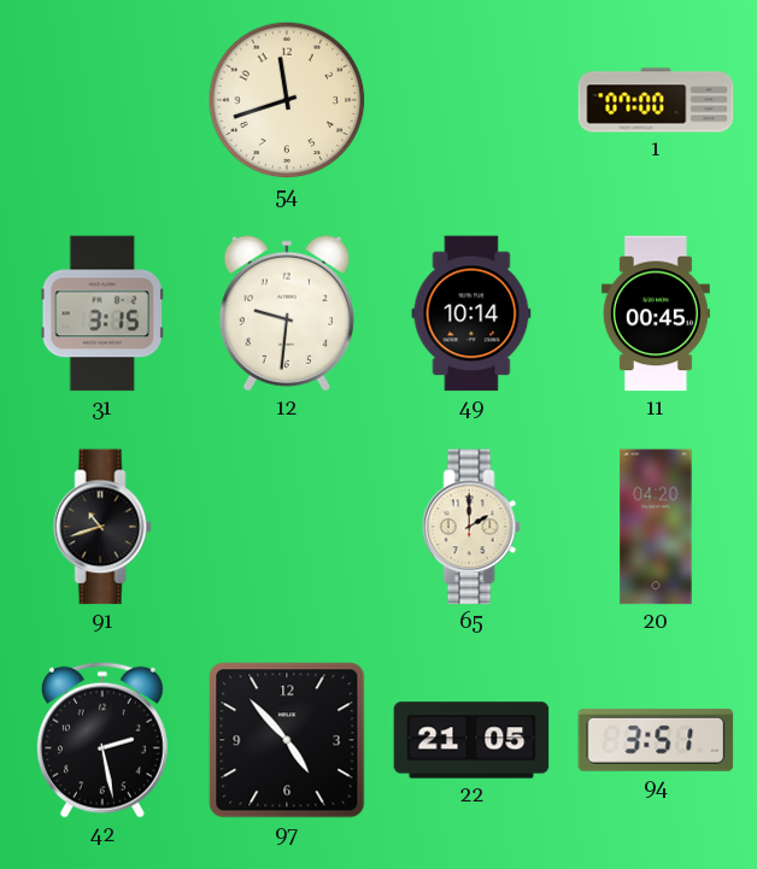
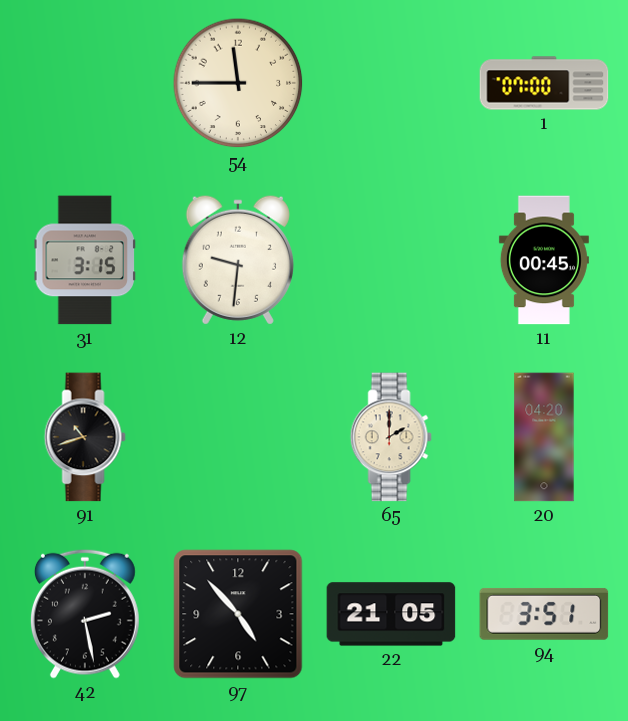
54: 11:42 -> 11:45
49: 10:14 -> none
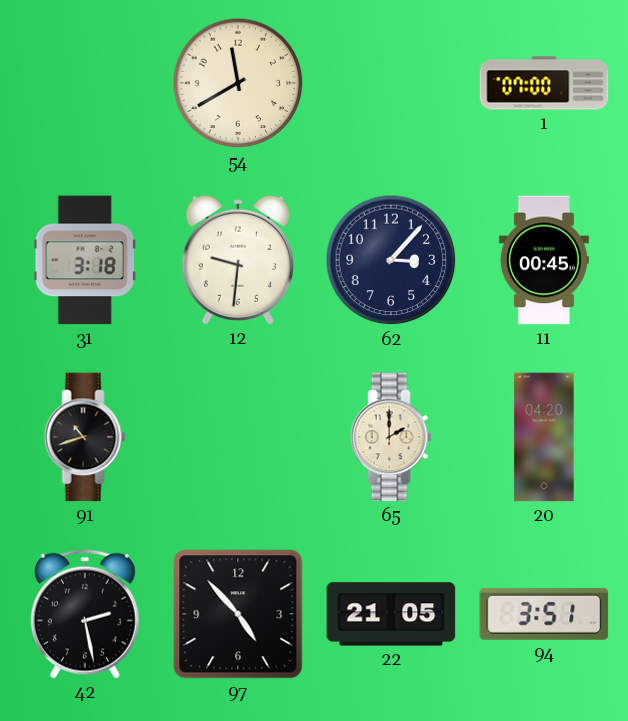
54: 11:45 -> 11:40
31: 3:15 -> 3:18
62: none -> 3:07
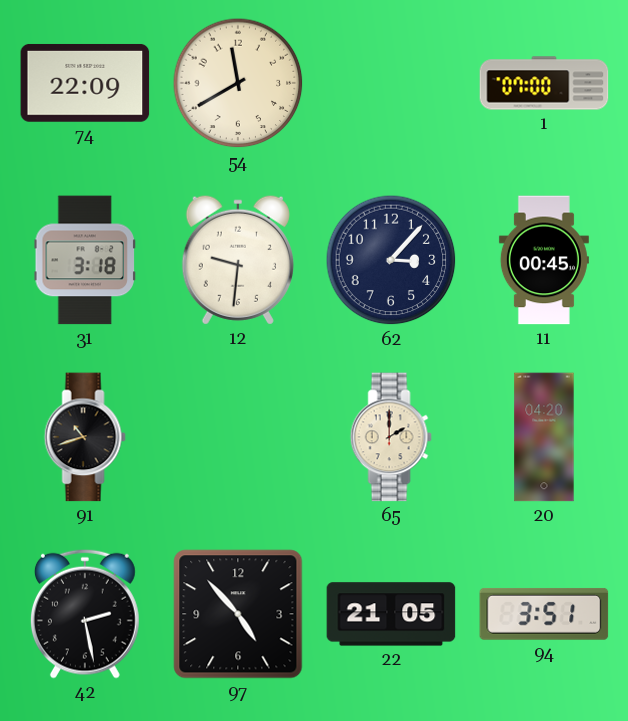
74: none -> 22:09
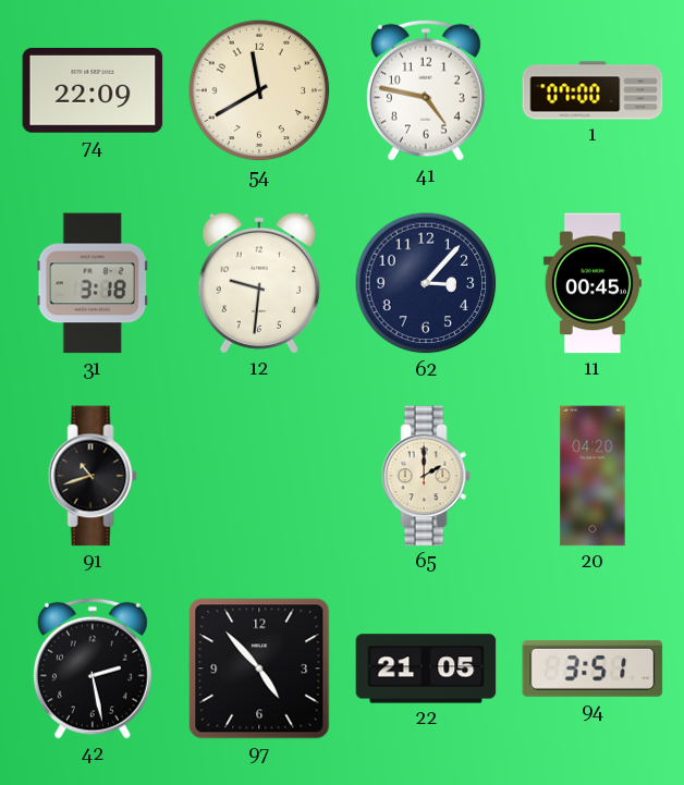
41: none -> 4:47
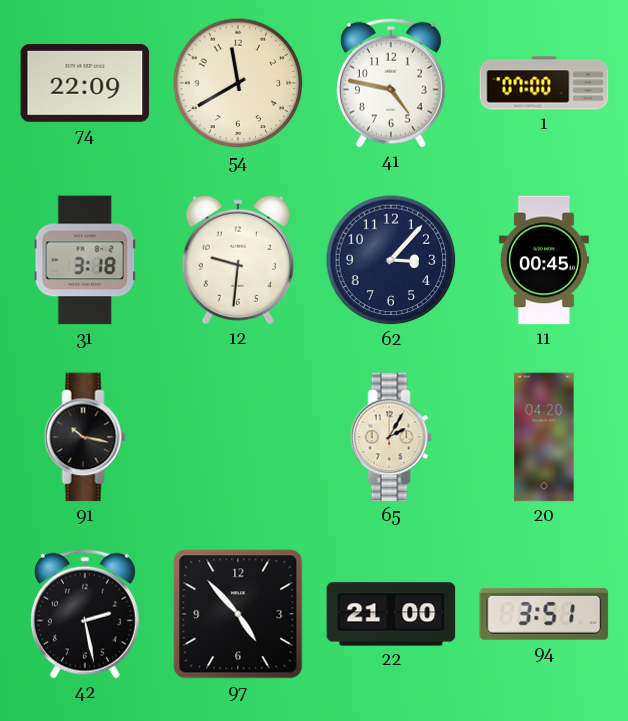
91: 10:42 -> 10:17
65: 2:00 -> 2:05
22: 21:05 -> 21:00
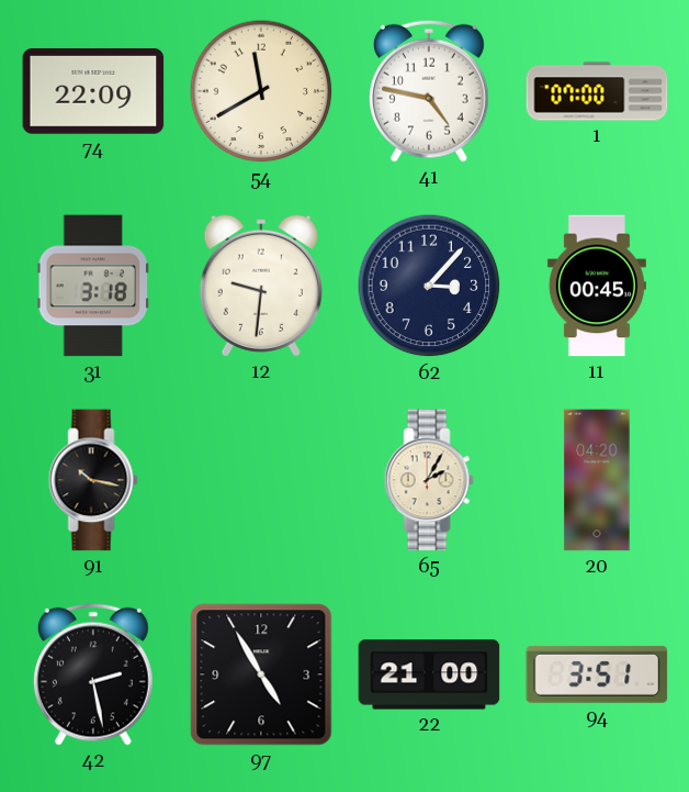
97: 4:53 -> 4:55
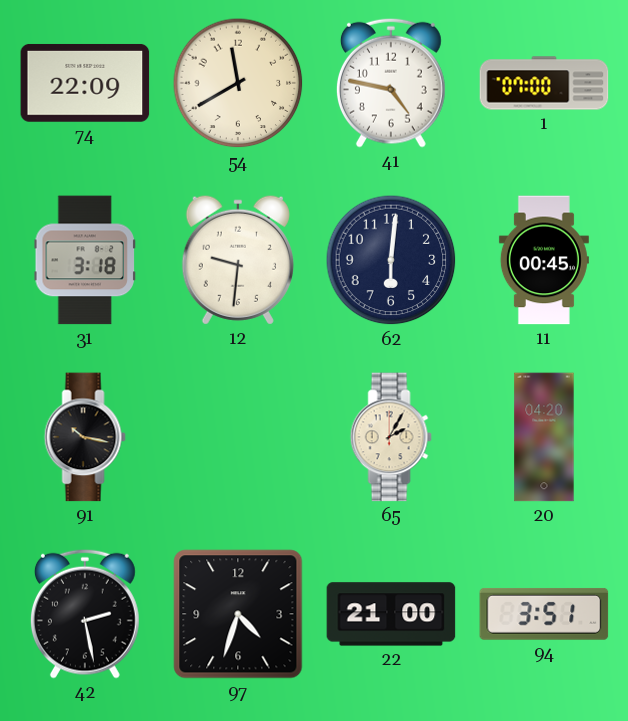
62: 3:07 -> 6:01
97: 4:55 -> 4:33
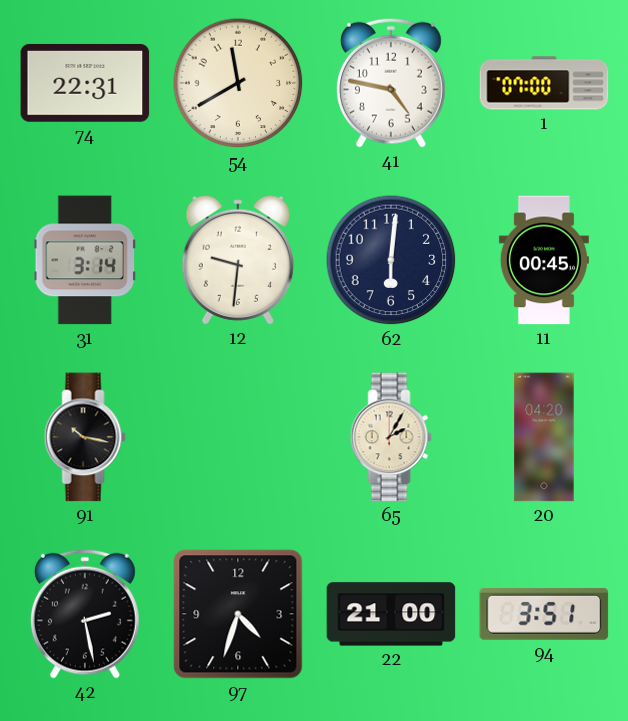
74: 22:09 -> 22:31
31: 3:18 -> 3:14
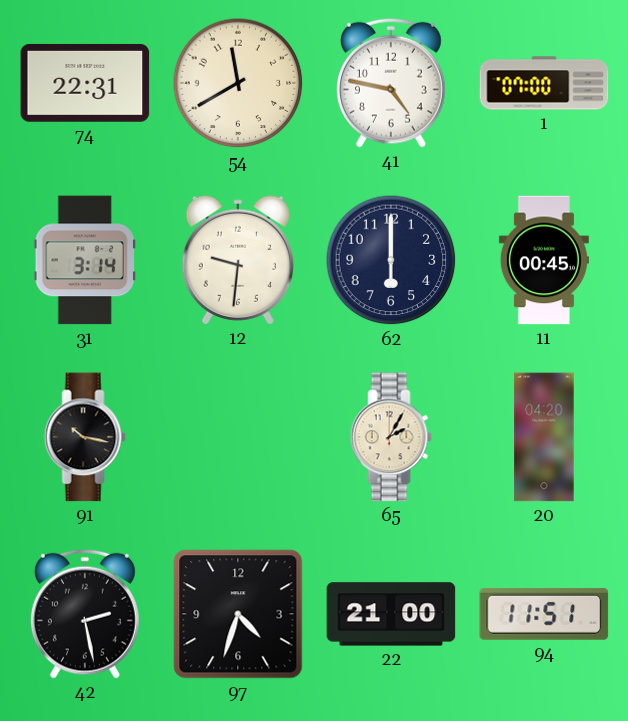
62: 6:01 -> 6:00
94: 3:51 -> 11:51
